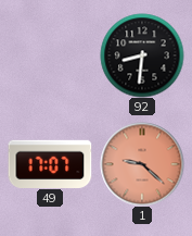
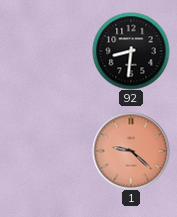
49: 17:07 -> none
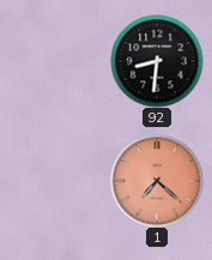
1: 9:22 -> 7:22
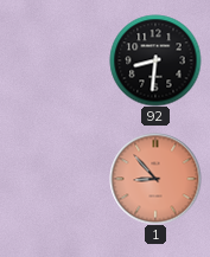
1: 7:22 -> 8:53
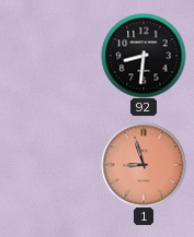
1: 8:53 -> 8:57
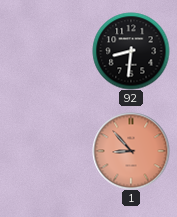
1: 8:57 -> 8:53
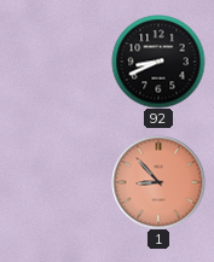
92: 8:31 -> 8:41
